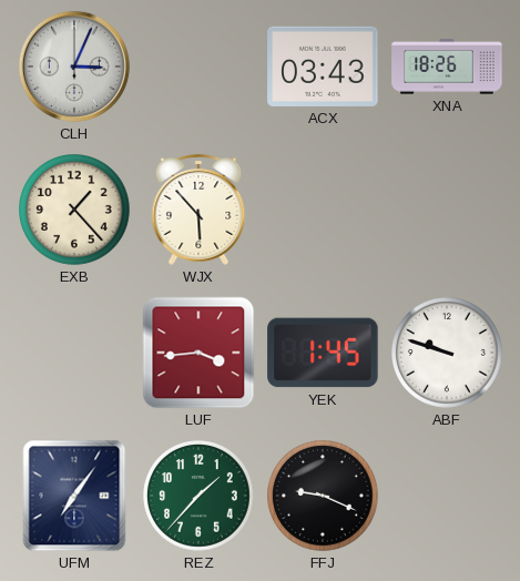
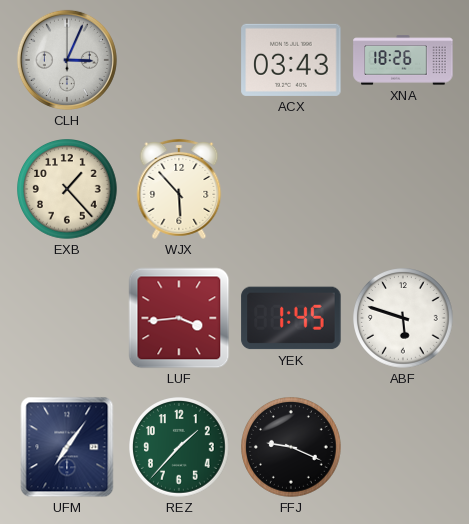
ABF: 9:48 -> 5:48
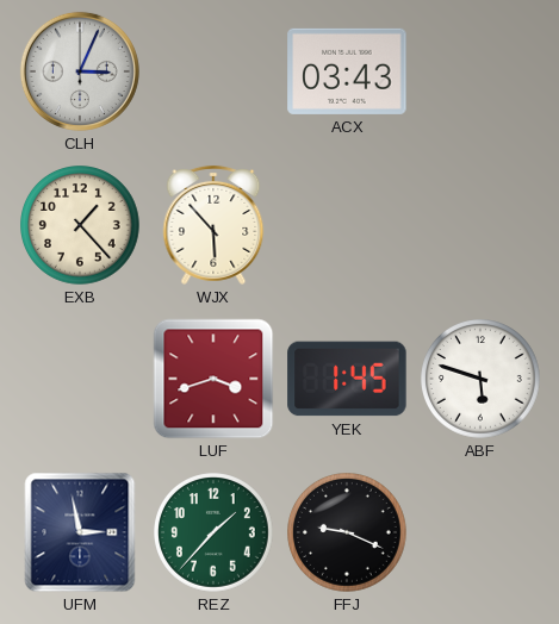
XNA: 18:26 -> none
LUF: 3:44 -> 3:42
UFM: 7:06 -> 2:58
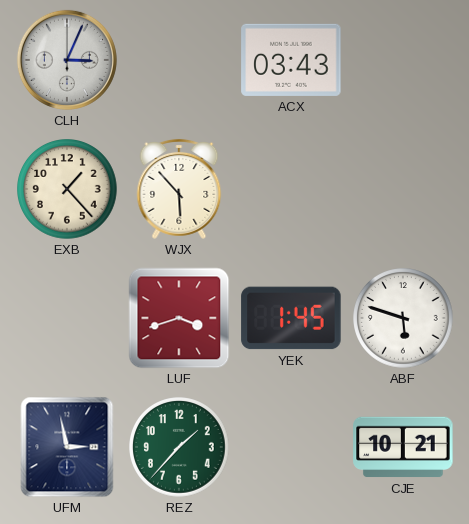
FFJ: 9:19 -> none
CJE: none -> 10:21
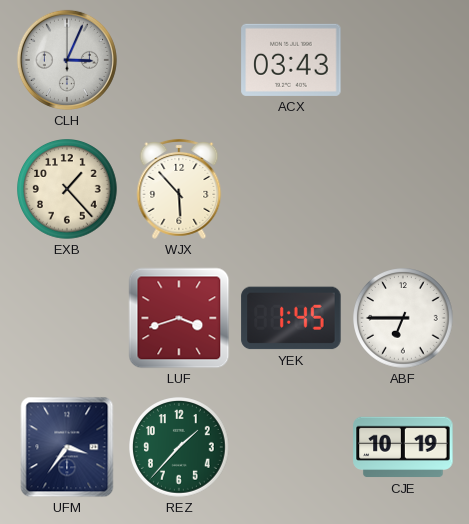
ABF: 5:48 -> 6:45
UFM: 2:58 -> 3:36
CJE: 10:21 -> 10:19
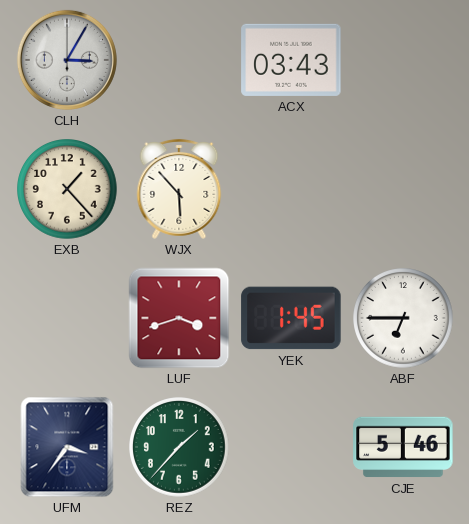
CLH: 3:04 -> 3:05
CJE: 10:19 -> 5:46
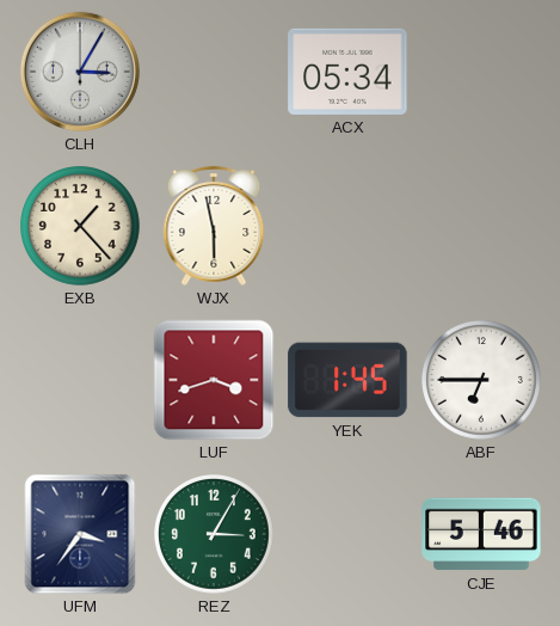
ACX: 03:43 -> 05:34
WJX: 5:53 -> 5:58
REZ: 1:37 -> 3:05
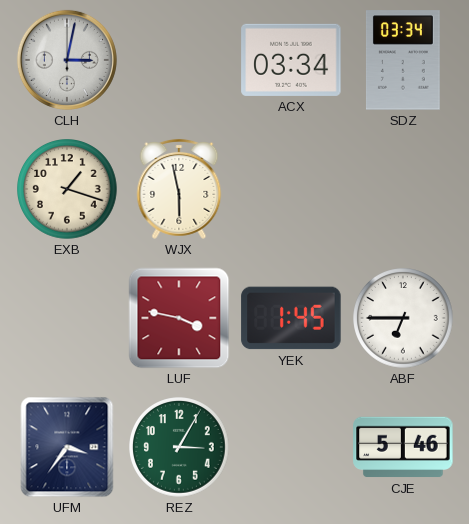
CLH: 3:05 -> 3:02
ACX: 05:34 -> 03:34
SDZ: none -> 03:34
EXB: 1:23 -> 1:18
LUF: 3:42 -> 3:47
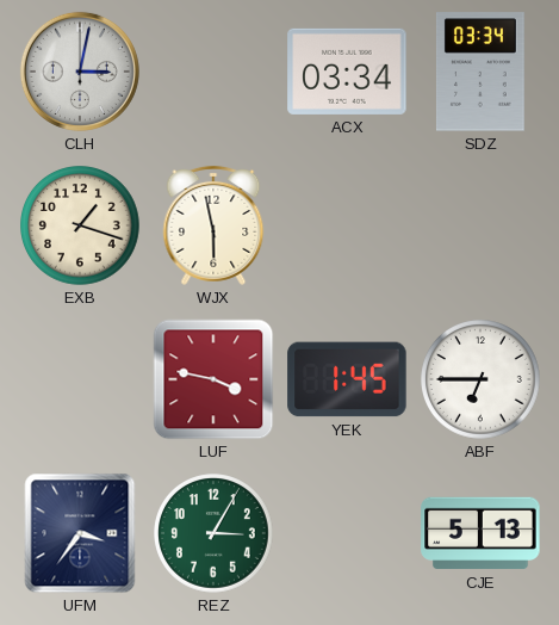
CJE: 5:46 -> 5:13
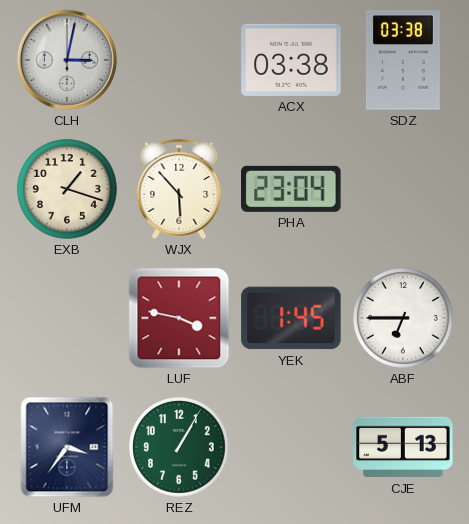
ACX: 03:34 -> 03:38
SDZ: 03:34 -> 03:38
WJX: 5:58 -> 5:53
PHA: none -> 23:04
REZ: 3:05 -> 1:05
